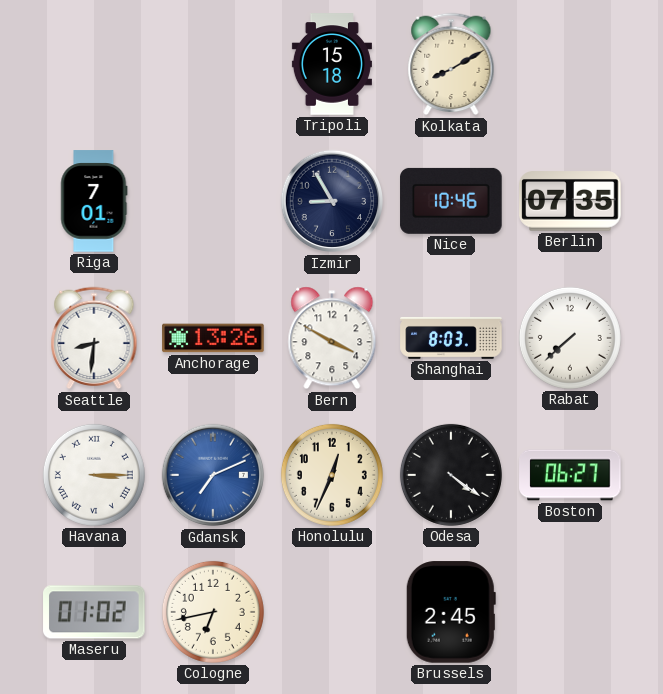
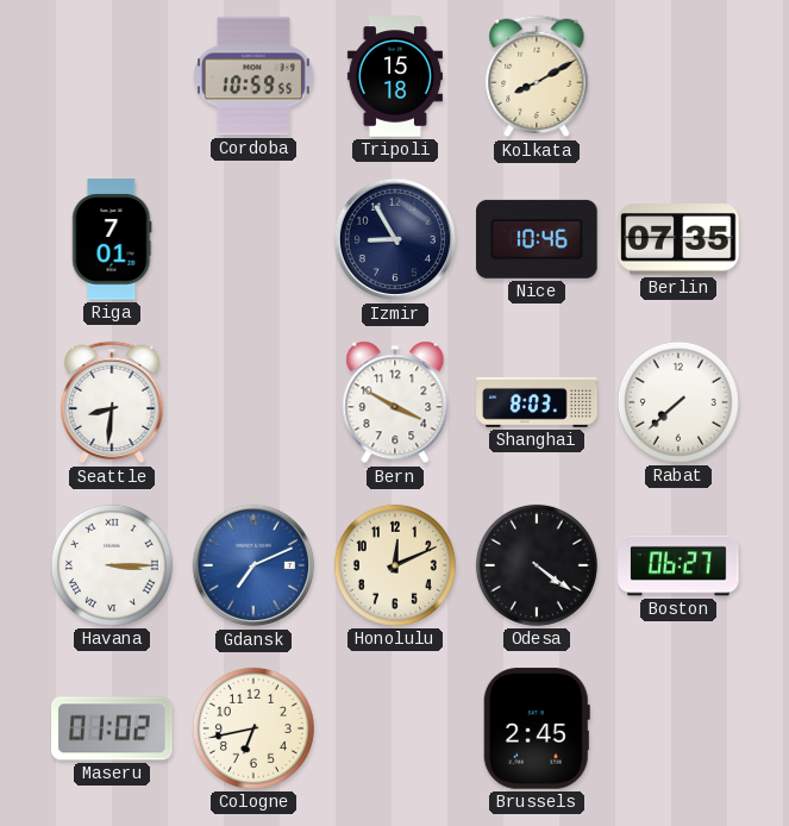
Cordoba: none -> 10:59
Anchorage: 13:26 -> none
Honolulu: 12:34 -> 12:11
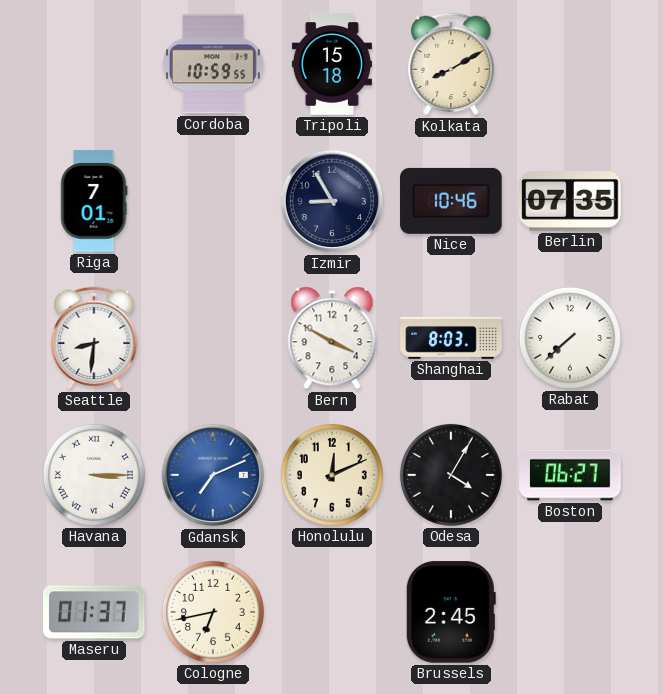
Odesa: 4:21 -> 4:05
Maseru: 01:02 -> 01:37
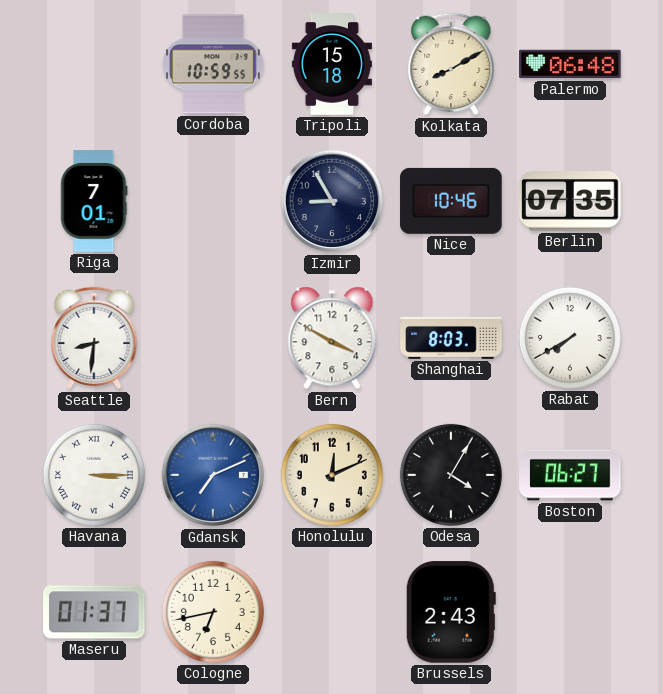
Palermo: none -> 06:48
Rabat: 7:38 -> 7:40
Brussels: 2:45 -> 2:43
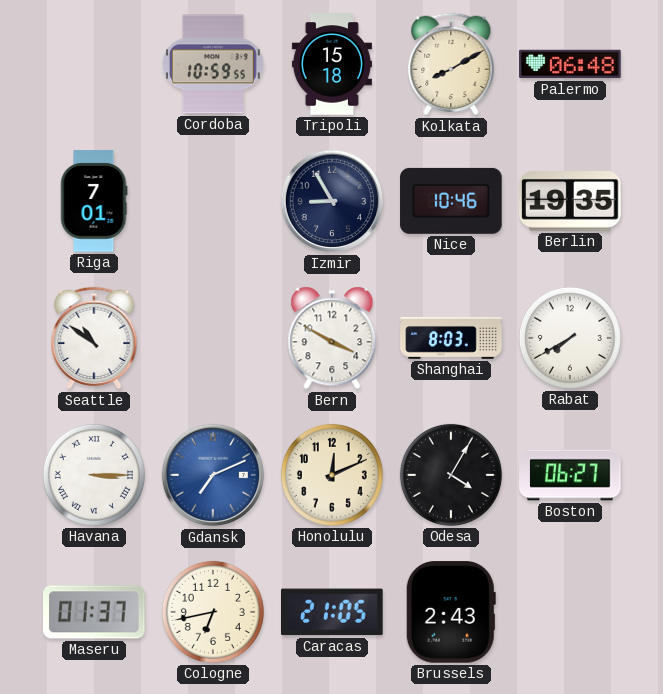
Berlin: 07:35 -> 19:35
Seattle: 8:31 -> 10:51
Caracas: none -> 21:05
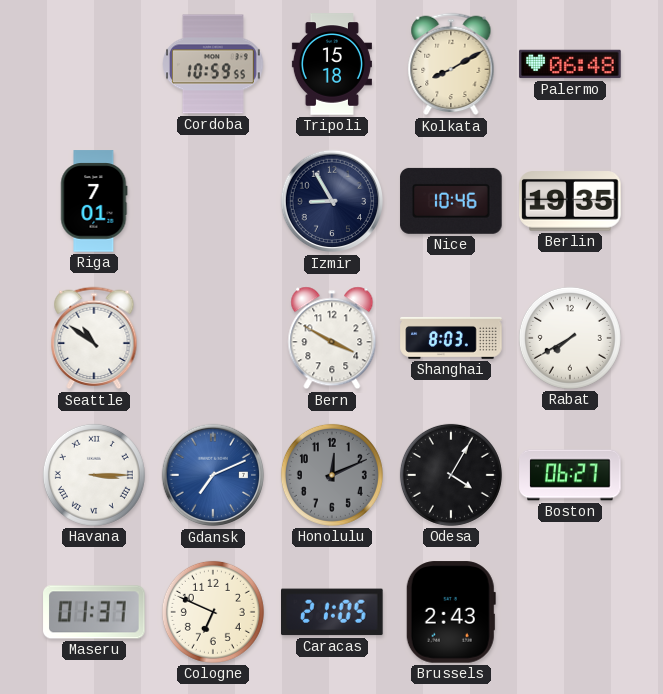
Honolulu dial: cream -> grey
Cologne: 6:43 -> 6:49
